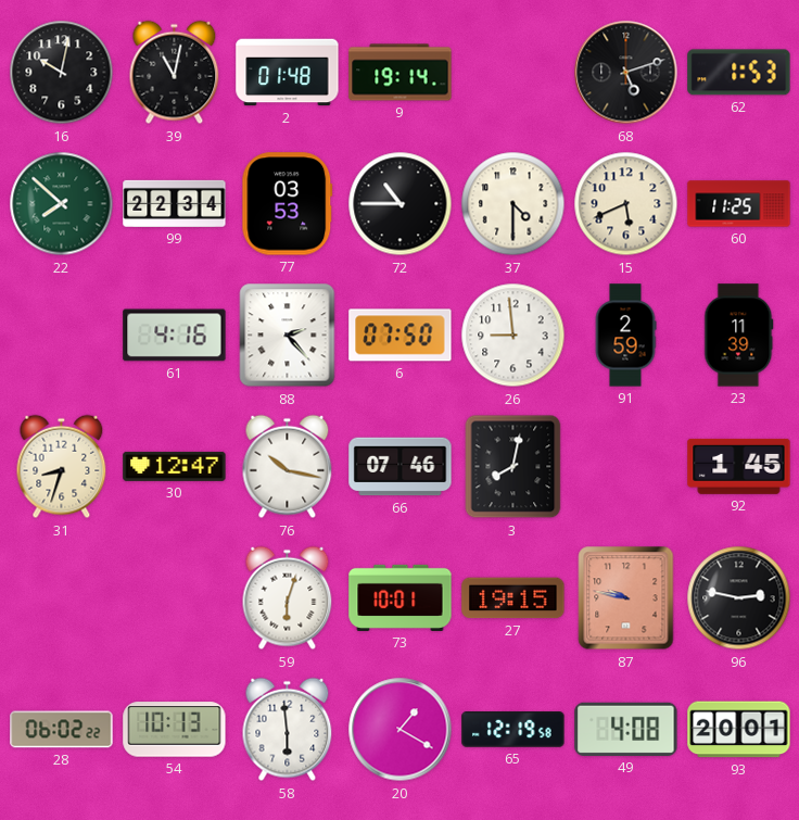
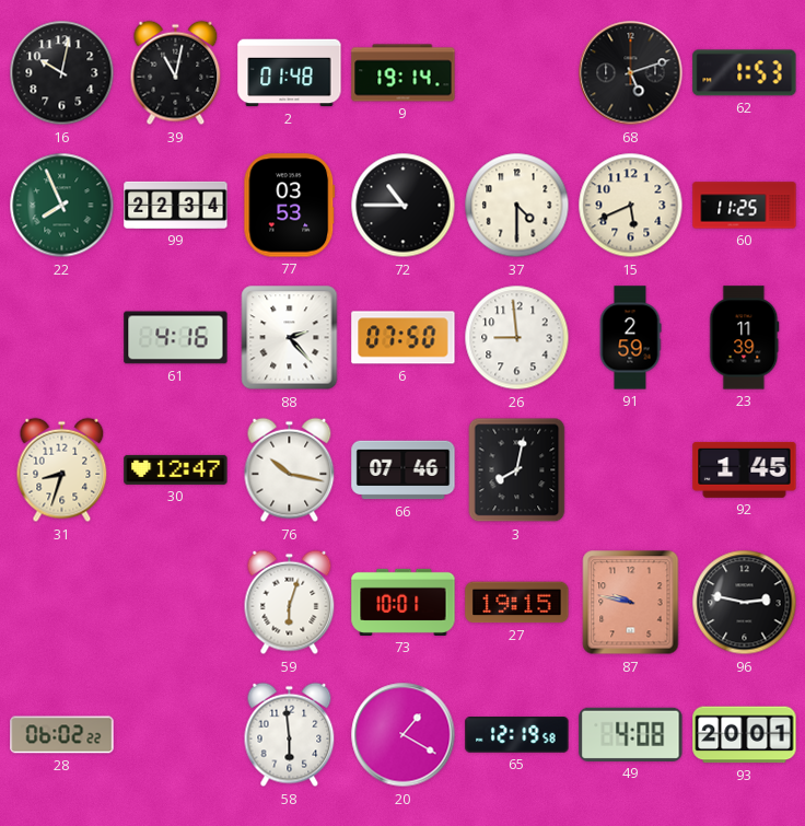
22: 7:52 -> 7:56
54: 10:13 -> none
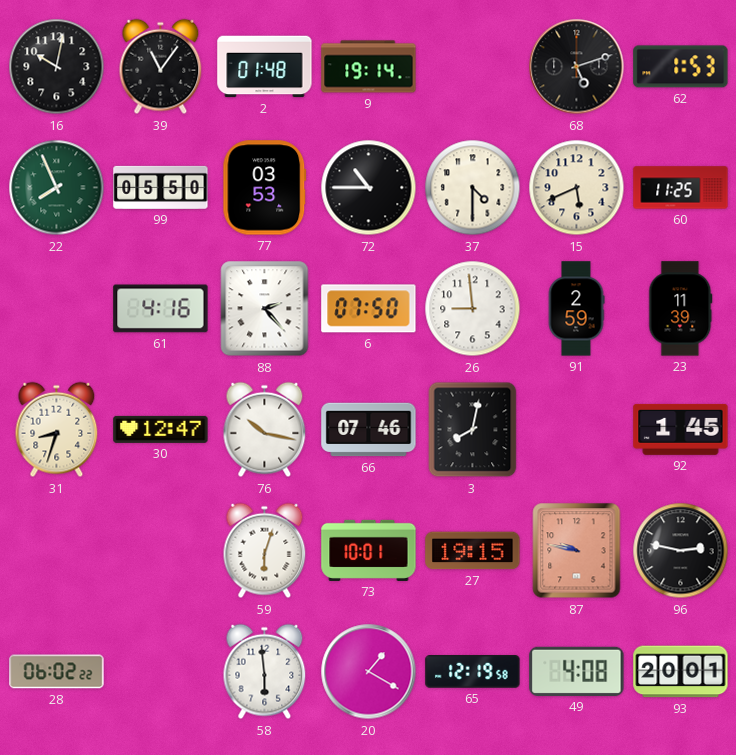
39: 11:02 -> 11:06
99: 22:34 -> 05:50
